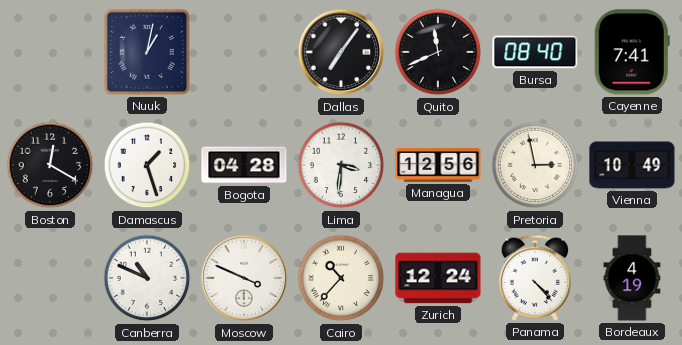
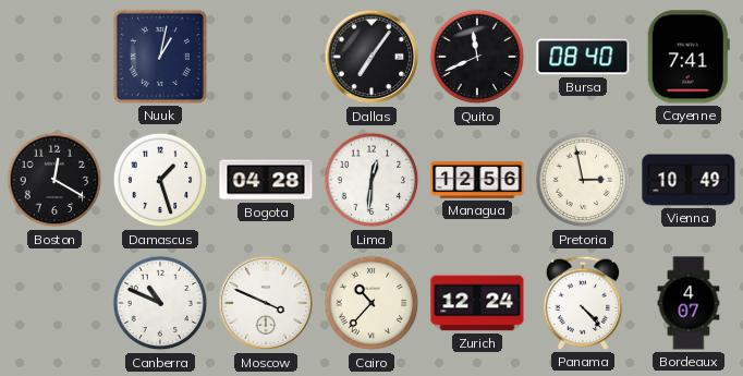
Lima: 3:31 -> 12:31
Bordeaux: 4:19 -> 4:07
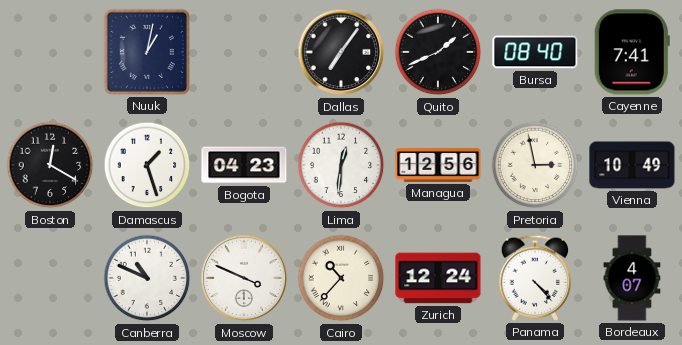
Quito: 11:41 -> 1:41
Bogota: 04:28 -> 04:23
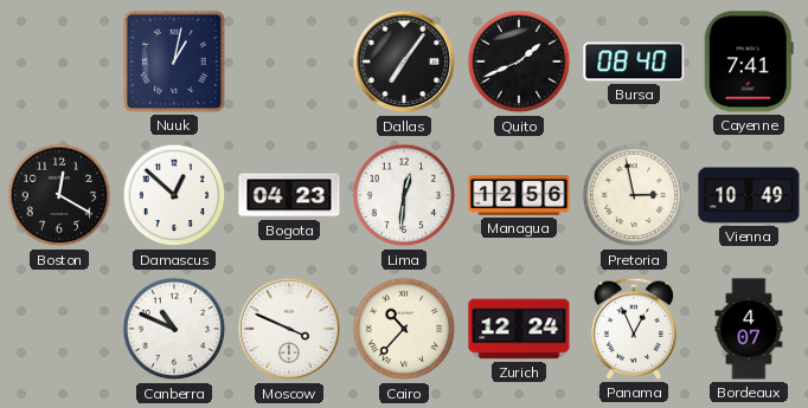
Damascus: 1:27 -> 12:52
Panama: 4:23 -> 12:56
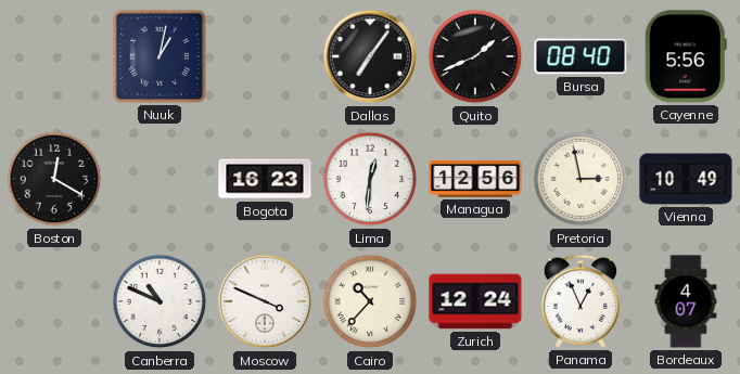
Cayenne: 7:41 -> 5:56
Damascus: 12:52 -> none
Bogota: 04:23 -> 16:23
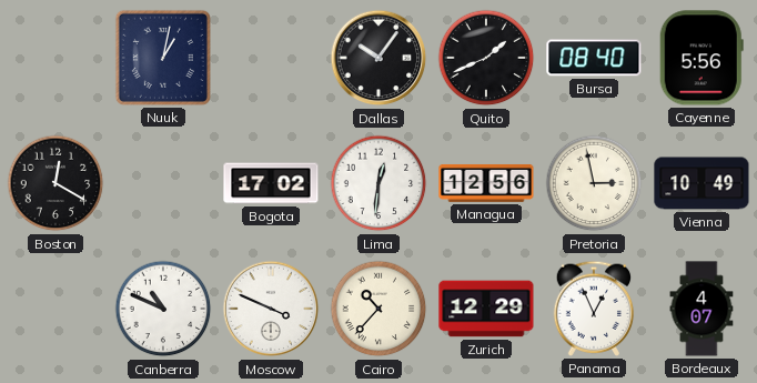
Dallas: 7:06 -> 10:06
Bogota: 16:23 -> 17:02
Zurich: 12:24 -> 12:29
